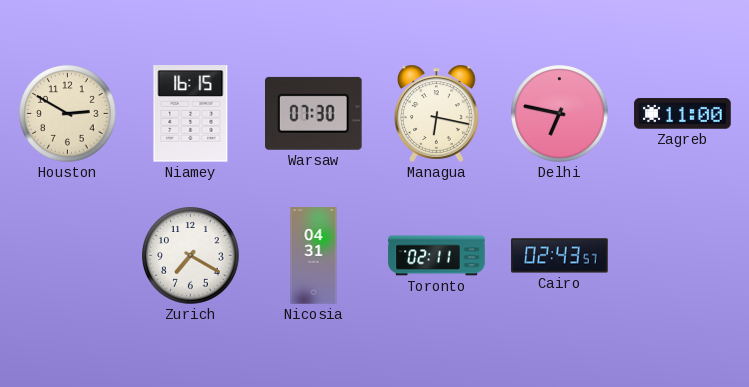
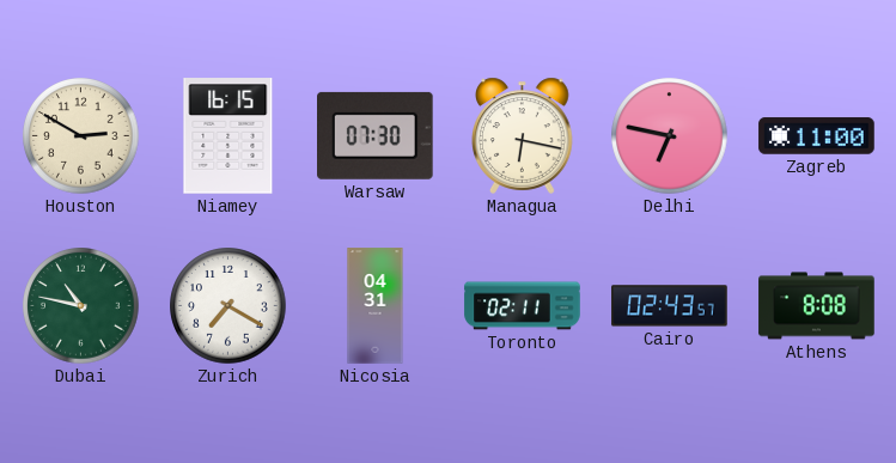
Dubai: none -> 10:47
Athens: none -> 8:08
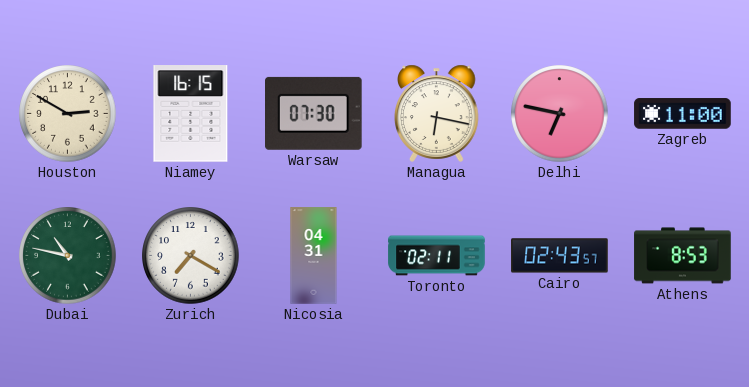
Athens: 8:08 -> 8:53
